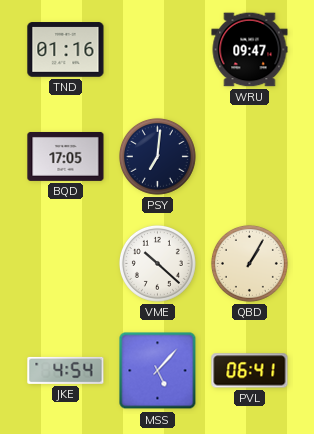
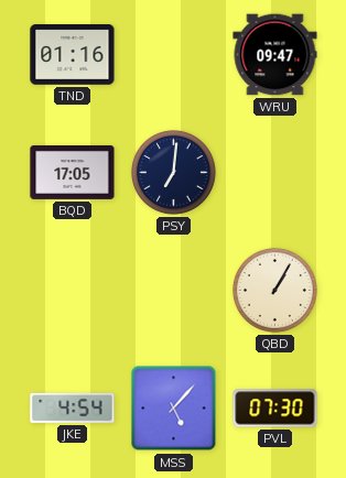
VME: 10:22 -> none
PVL: 06:41 -> 07:30
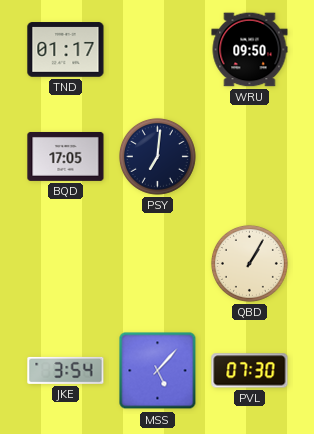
TND: 01:16 -> 01:17
WRU: 09:47 -> 09:50
JKE: 4:54 -> 3:54
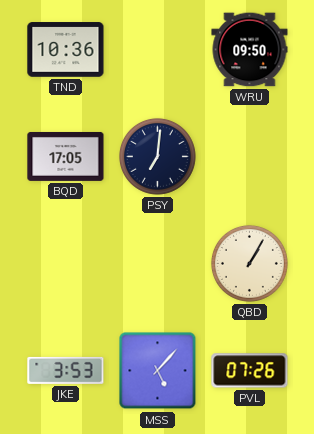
TND: 01:17 -> 10:36
JKE: 3:54 -> 3:53
PVL: 07:30 -> 07:26
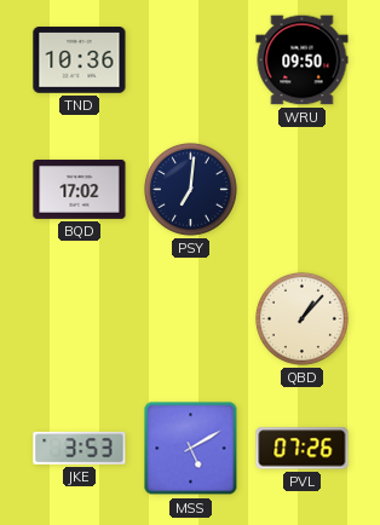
BQD: 17:05 -> 17:02
QBD: 1:05 -> 1:07
MSS: 5:07 -> 5:10
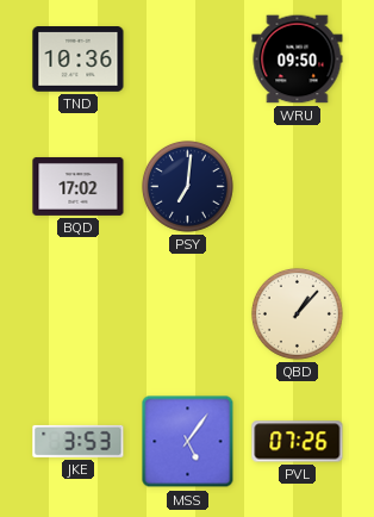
MSS: 5:10 -> 5:06
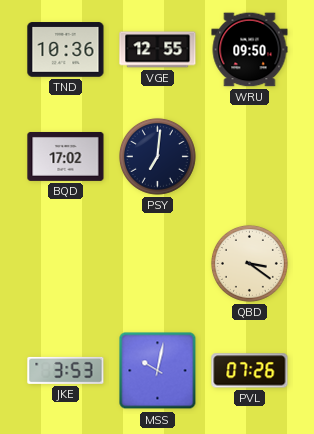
VGE: none -> 12:55
QBD: 1:07 -> 3:21
MSS: 5:06 -> 10:02
